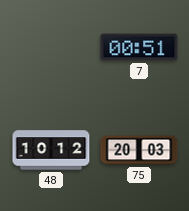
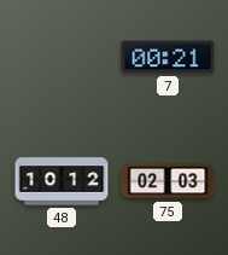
7: 00:51 -> 00:21
75: 20:03 -> 02:03
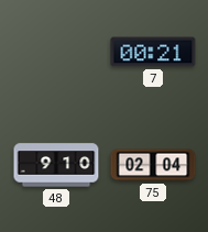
48: 10:12 -> 9:10
75: 02:03 -> 02:04
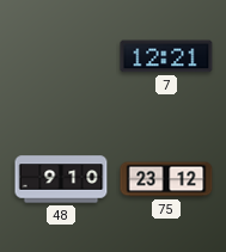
7: 00:21 -> 12:21
75: 02:04 -> 23:12
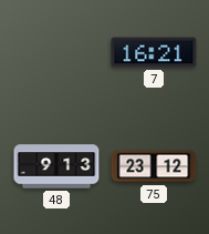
7: 12:21 -> 16:21
48: 9:10 -> 9:13
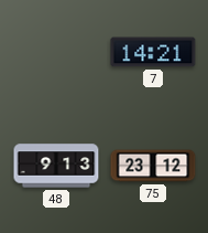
7: 16:21 -> 14:21
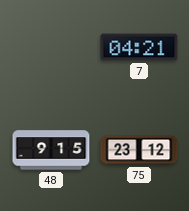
7: 14:21 -> 04:21
48: 9:13 -> 9:15
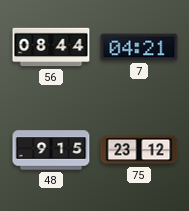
56: none -> 08:44
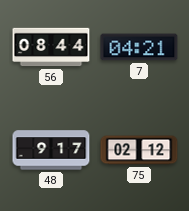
48: 9:15 -> 9:17
75: 23:12 -> 02:12
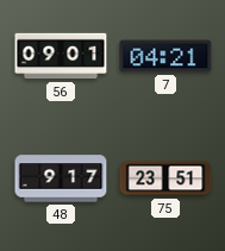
56: 08:44 -> 09:01
75: 02:12 -> 23:51
